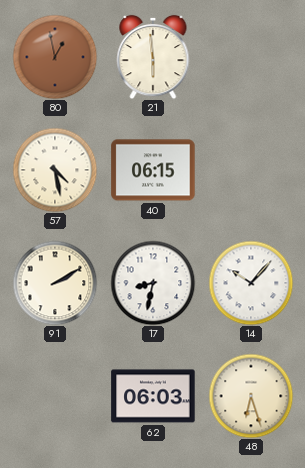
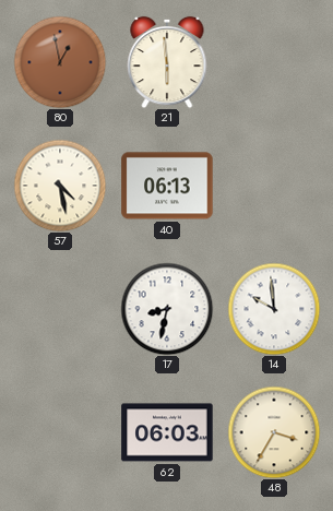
40: 06:15 -> 06:13
91: 2:10 -> none
14: 10:07 -> 9:59
48: 6:27 -> 3:35
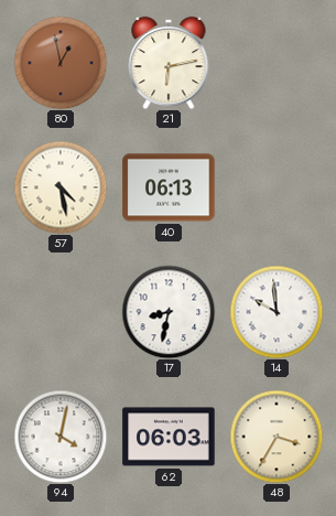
21: 5:59 -> 6:13
94: none -> 4:02
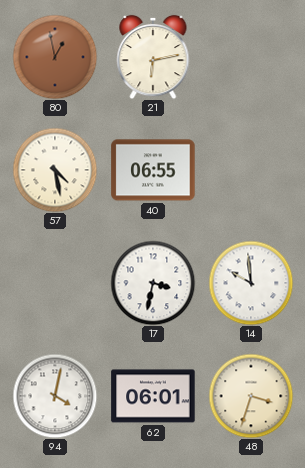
40: 06:13 -> 06:55
17: 8:32 -> 3:32
62: 06:03 -> 06:01
48: 3:35 -> 3:33
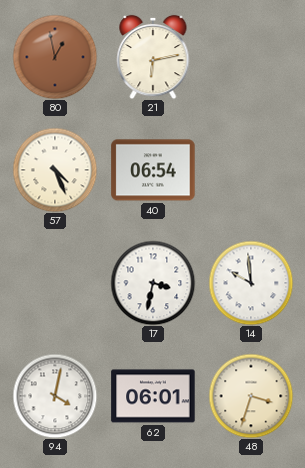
57: 4:28 -> 4:26
40: 06:55 -> 06:54
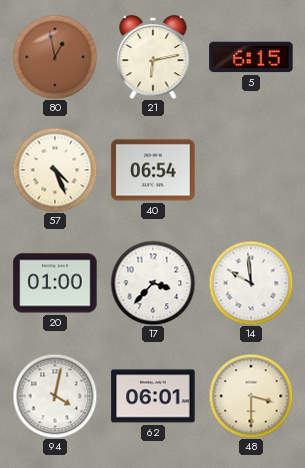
5: none -> 6:15
20: none -> 01:00
17: 3:32 -> 3:37
48: 3:33 -> 3:30
